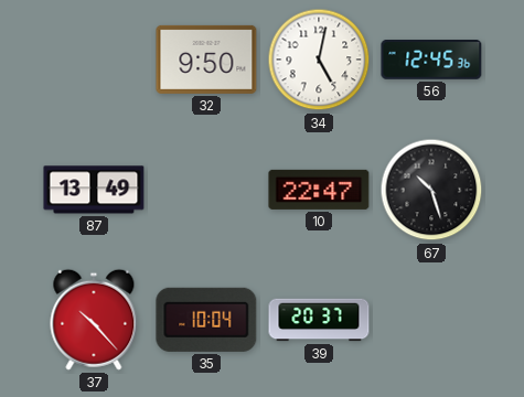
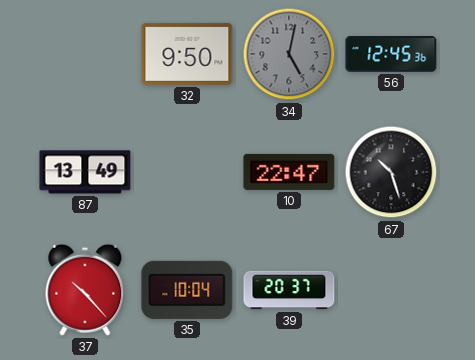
34 dial: white -> grey
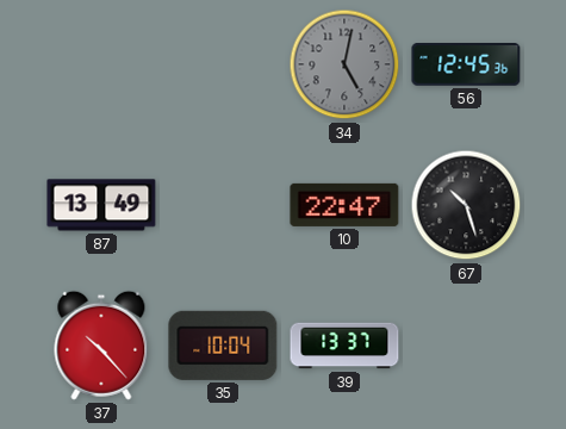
32: 9:50 -> none
39: 20:37 -> 13:37
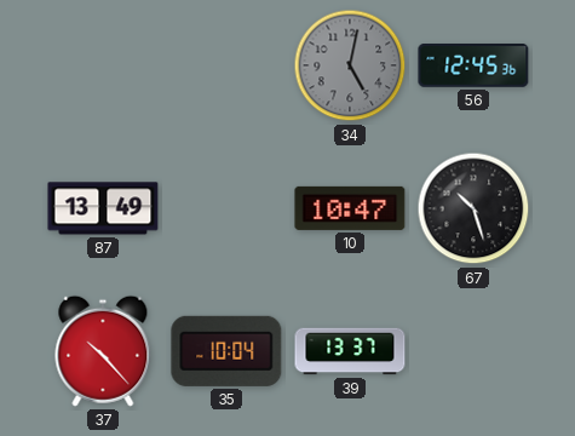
10: 22:47 -> 10:47
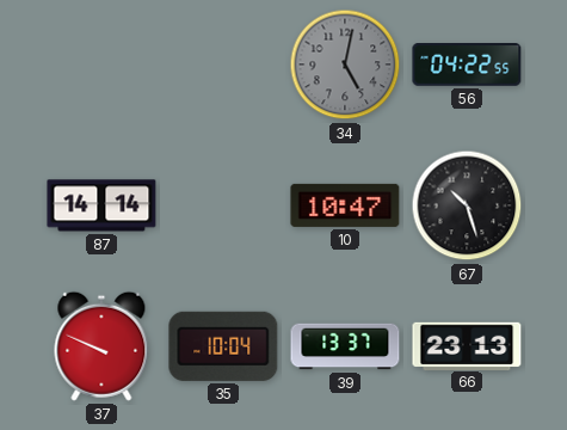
56: 12:45 -> 04:22
87: 13:49 -> 14:14
37: 10:23 -> 9:49
66: none -> 23:13
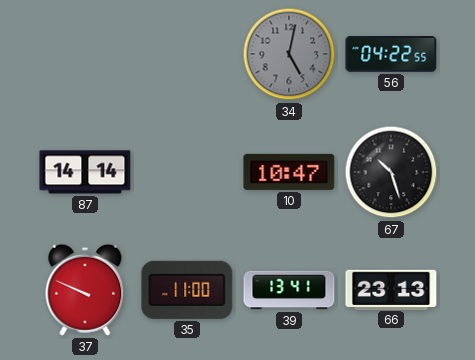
35: 10:04 -> 11:00
39: 13:37 -> 13:41
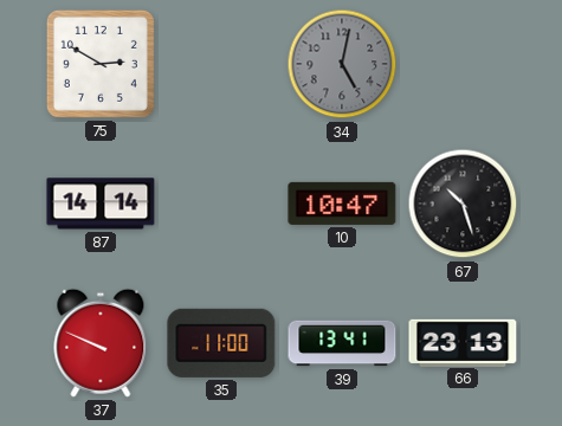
75: none -> 2:50
56: 04:22 -> none
